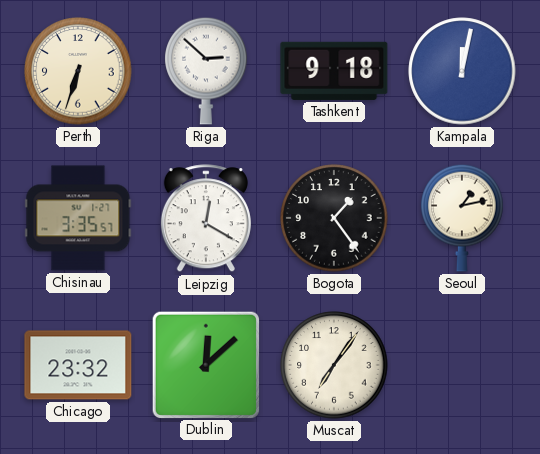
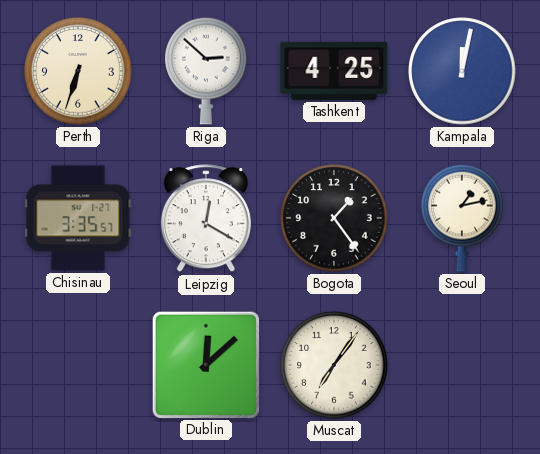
Tashkent: 9:18 -> 4:25
Chicago: 23:32 -> none
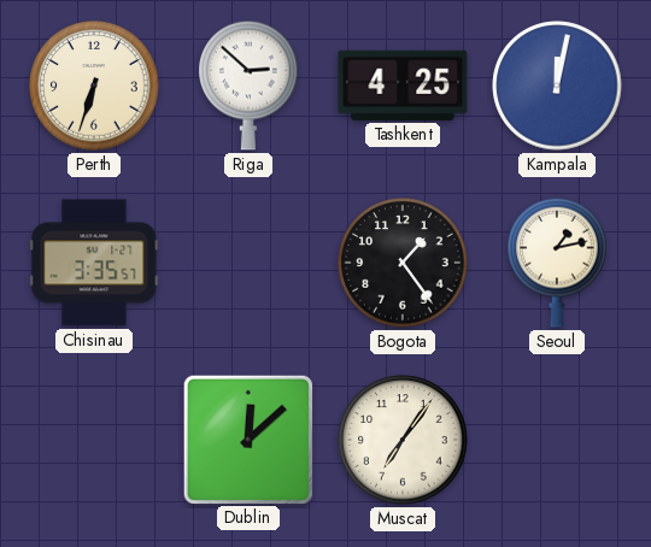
Leipzig: 12:20 -> none
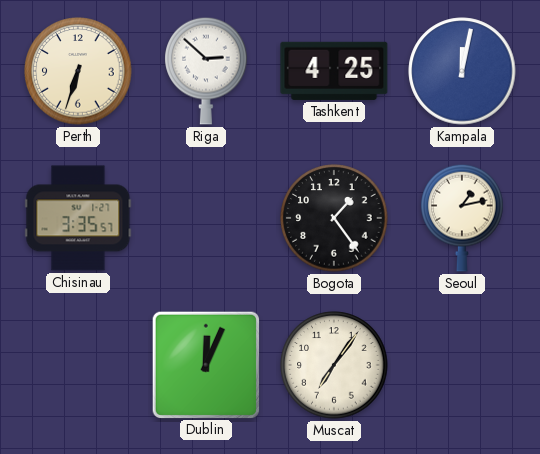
Dublin: 12:08 -> 12:04
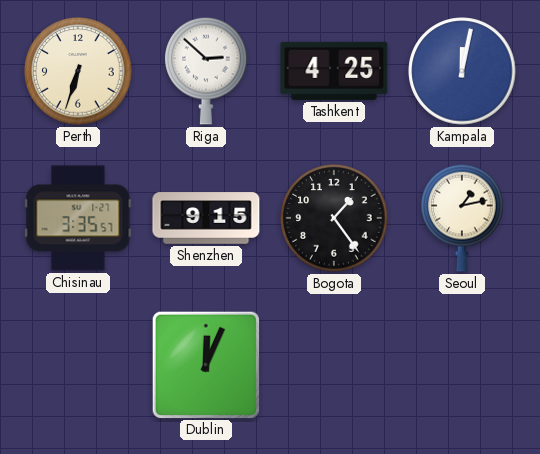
Shenzhen: none -> 9:15
Muscat: 7:06 -> none
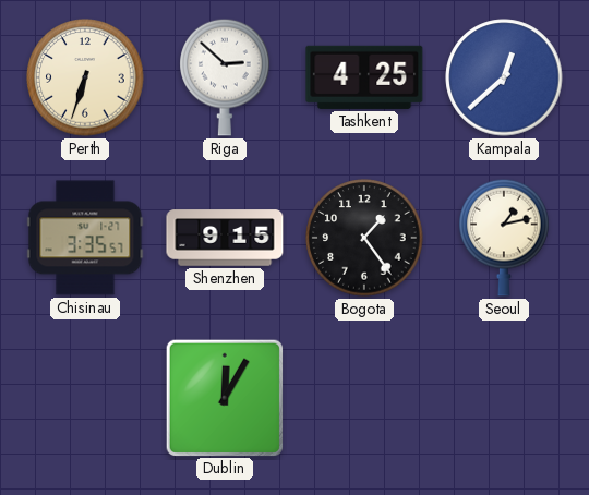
Kampala: 12:02 -> 12:38
Dublin: 12:04 -> 12:05
